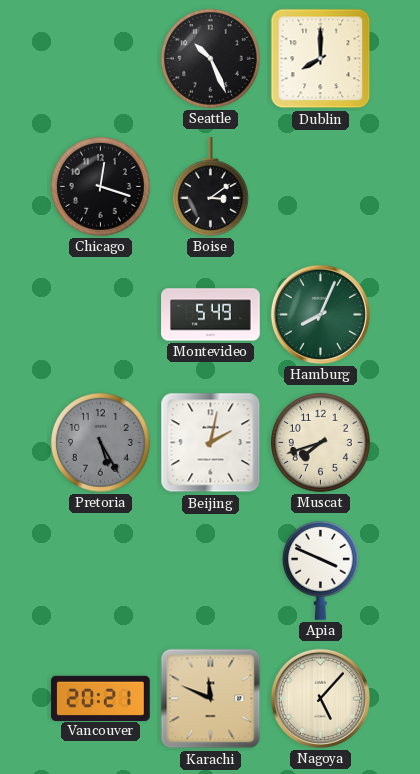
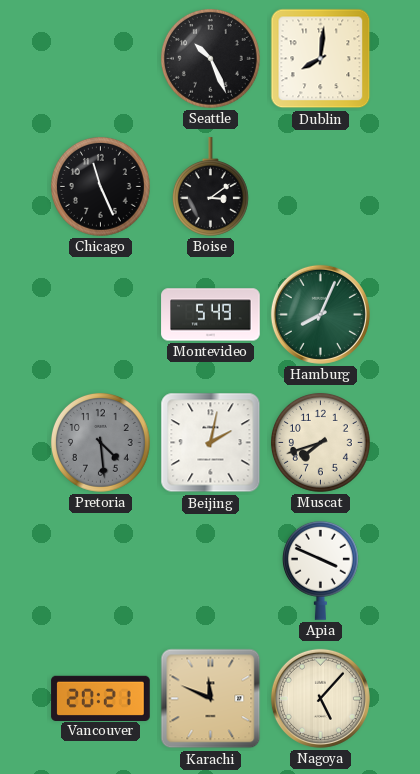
Dublin: 8:00 -> 8:01
Chicago: 12:18 -> 11:26
Pretoria: 5:25 -> 4:29
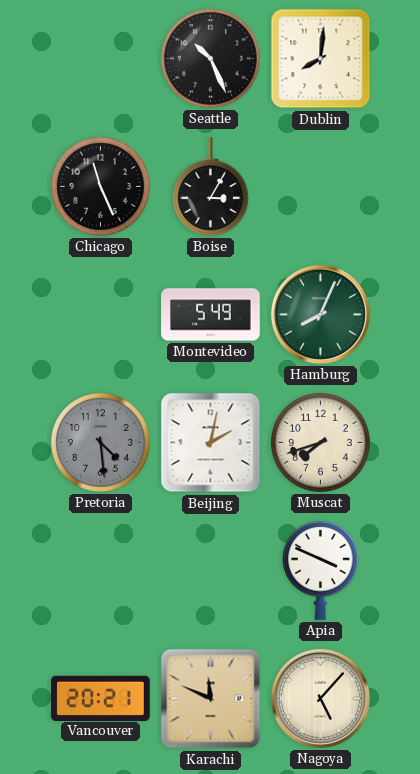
Boise: 3:09 -> 3:05
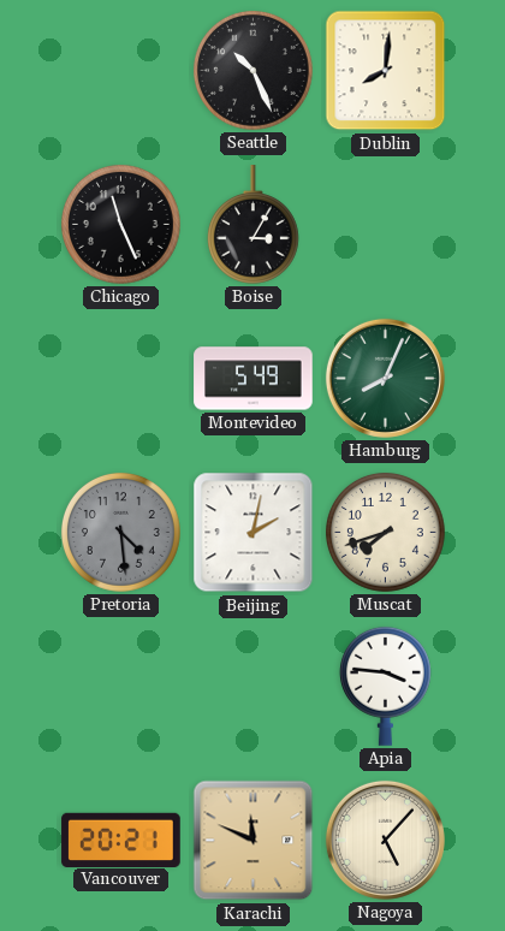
Apia: 3:49 -> 3:46
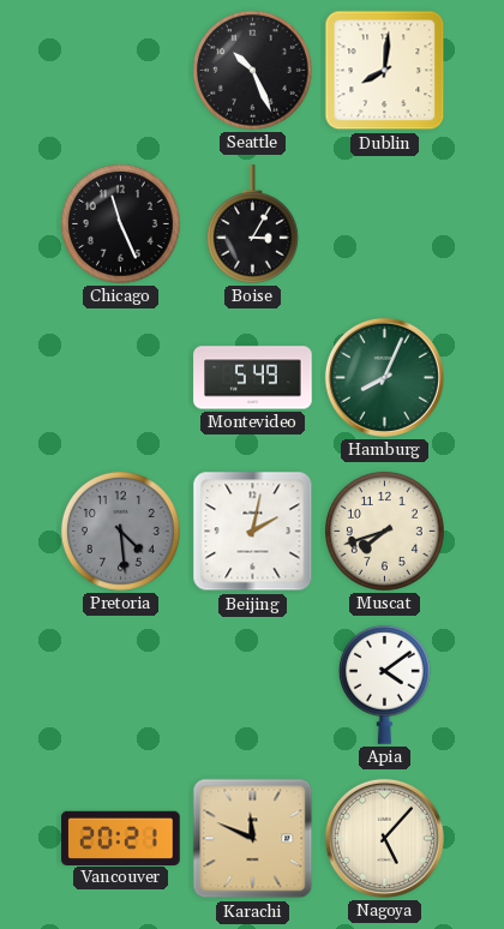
Apia: 3:46 -> 4:09
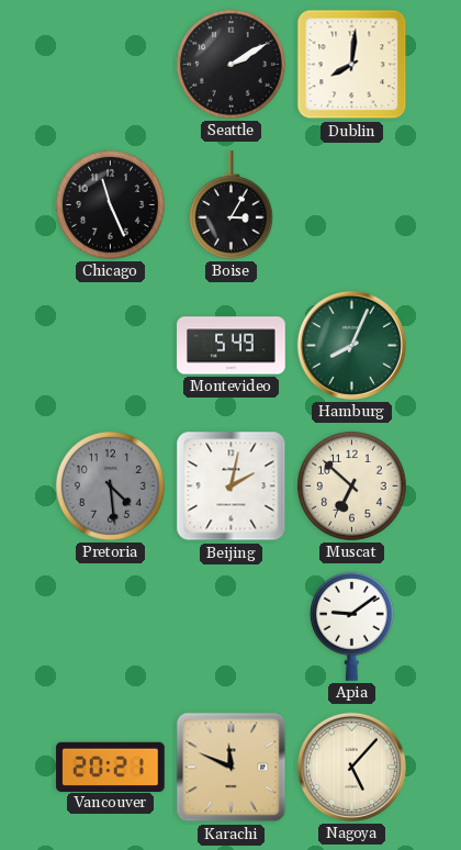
Seattle: 10:26 -> 2:10
Muscat: 7:42 -> 6:52
Apia: 4:09 -> 9:09
